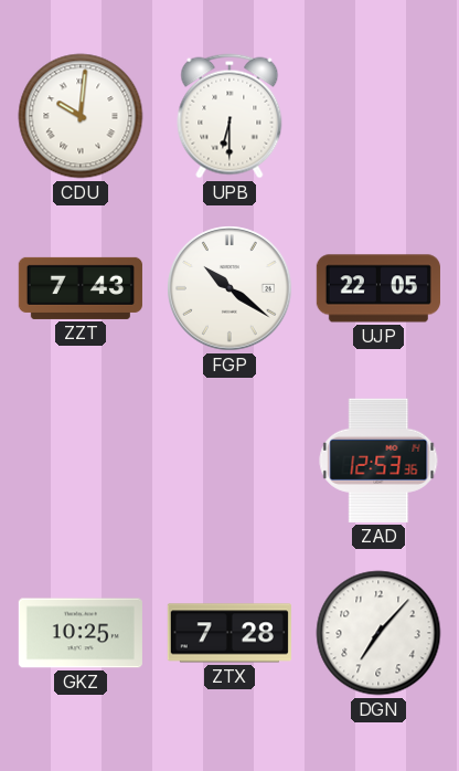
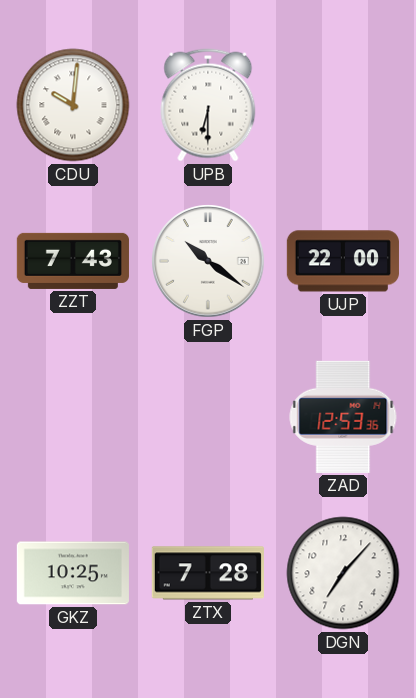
UJP: 22:05 -> 22:00
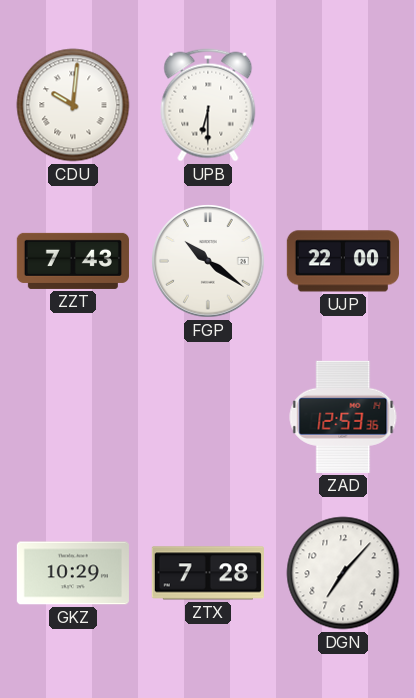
GKZ: 10:25 -> 10:29
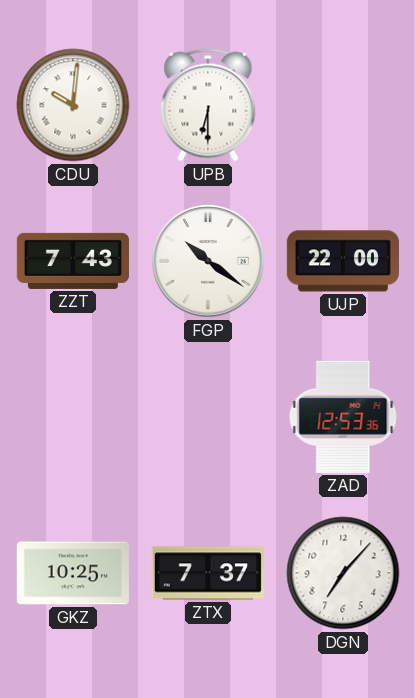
GKZ: 10:29 -> 10:25
ZTX: 7:28 -> 7:37
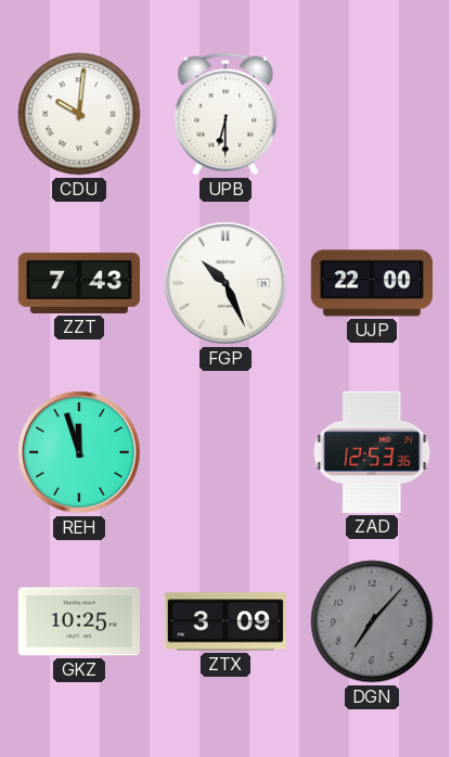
FGP: 10:21 -> 10:26
REH: none -> 11:57
ZTX: 7:37 -> 3:09
DGN dial: white -> grey
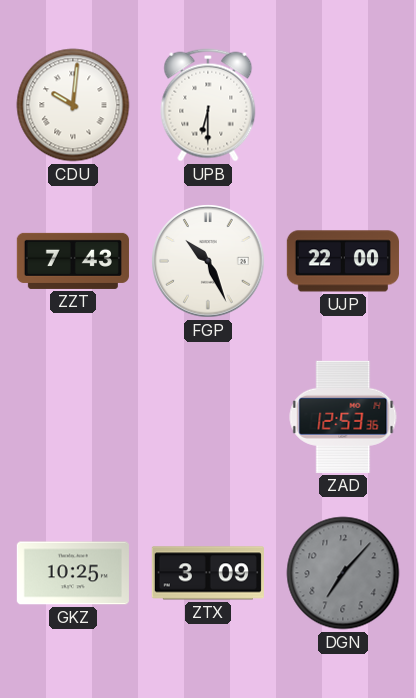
REH: 11:57 -> none
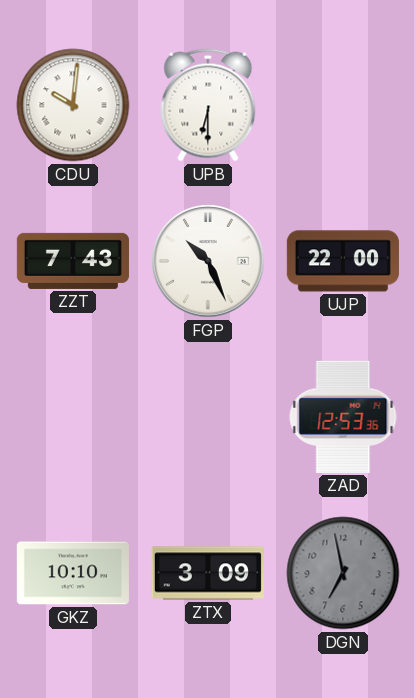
GKZ: 10:25 -> 10:10
DGN: 7:07 -> 6:58
